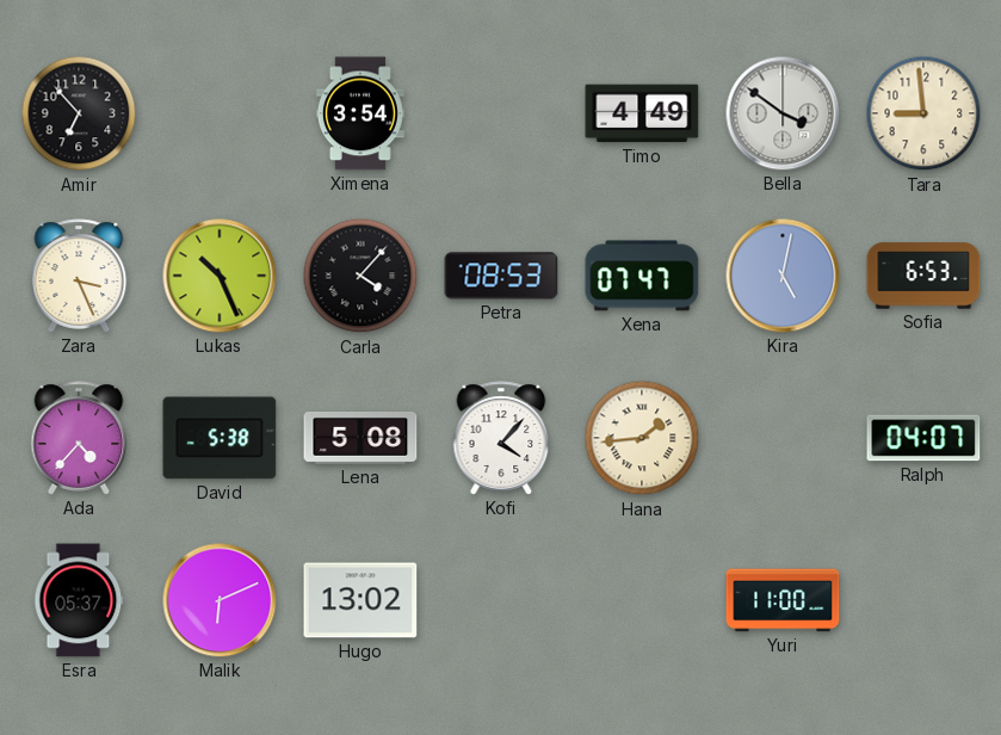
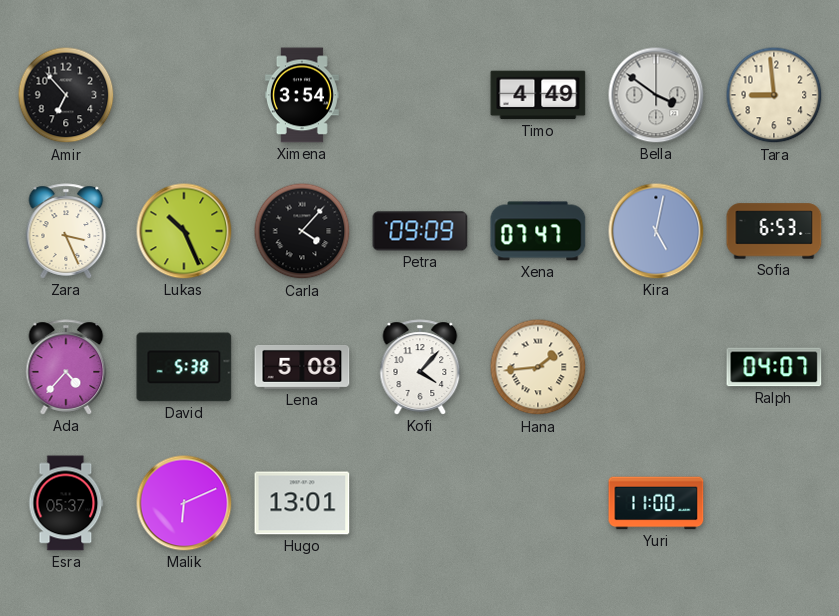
Petra: 08:53 -> 09:09
Hugo: 13:02 -> 13:01
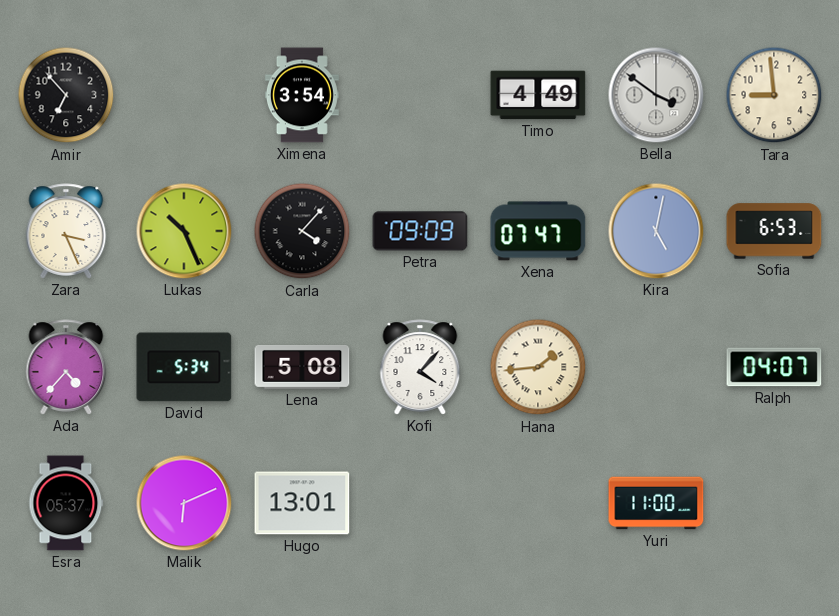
David: 5:38 -> 5:34
